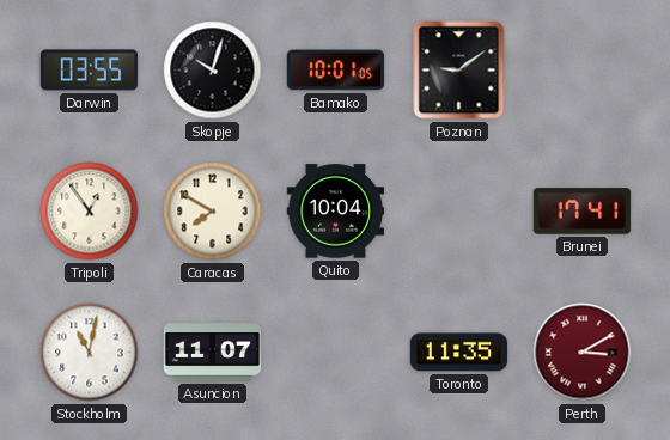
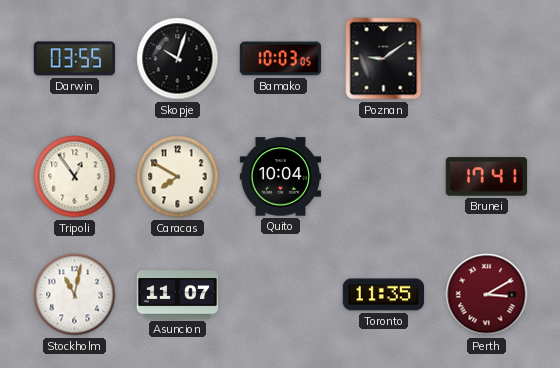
Bamako: 10:01 -> 10:03
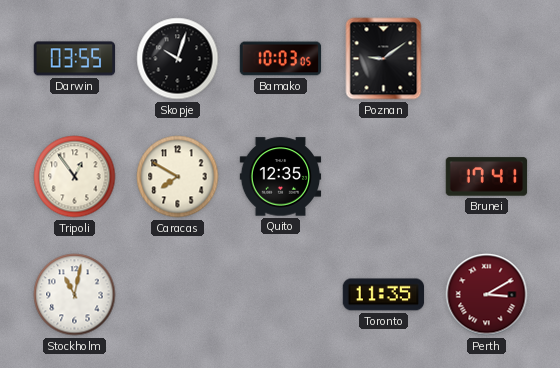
Quito: 10:04 -> 12:35
Asuncion: 11:07 -> none
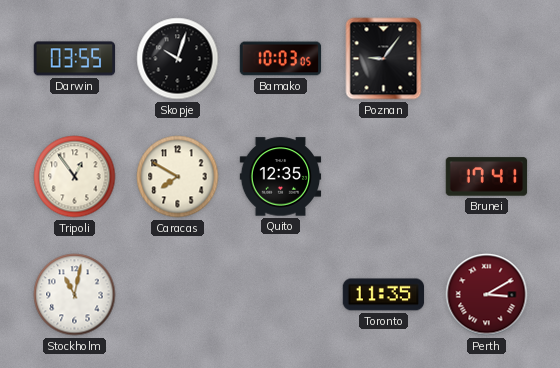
Poznan: 9:09 -> 9:06
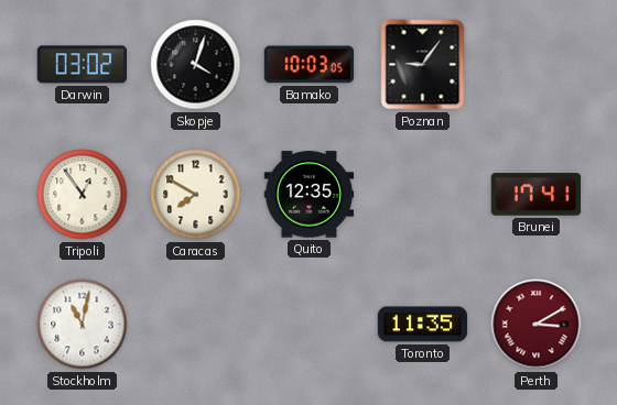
Darwin: 03:55 -> 03:02
Skopje: 10:03 -> 4:03
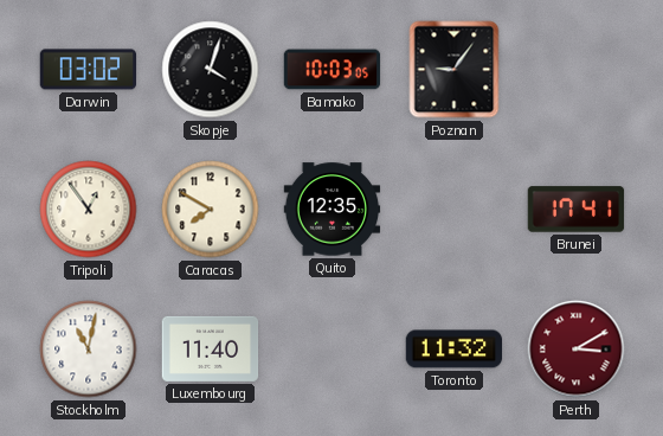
Luxembourg: none -> 11:40
Toronto: 11:35 -> 11:32
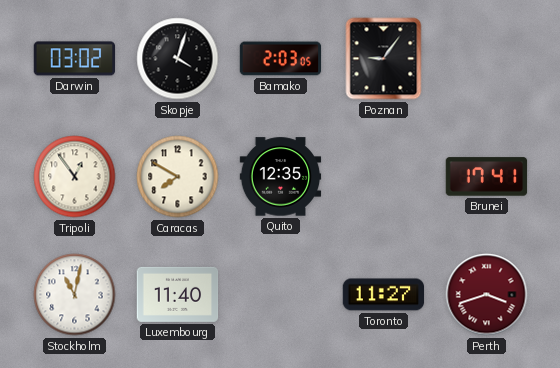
Bamako: 10:03 -> 2:03
Toronto: 11:32 -> 11:27
Perth: 3:10 -> 3:42
